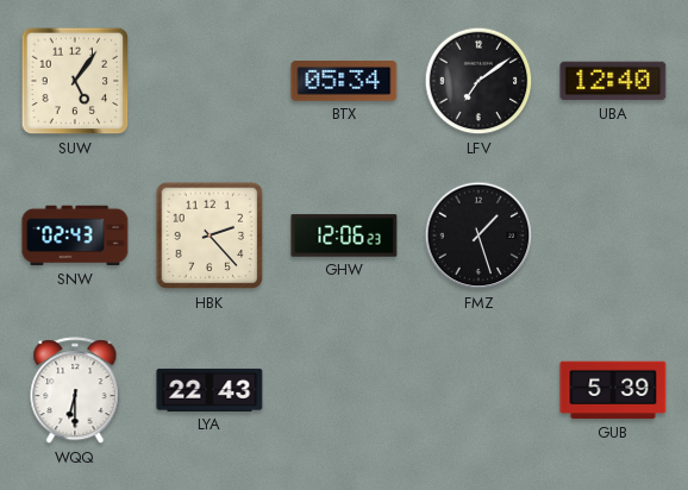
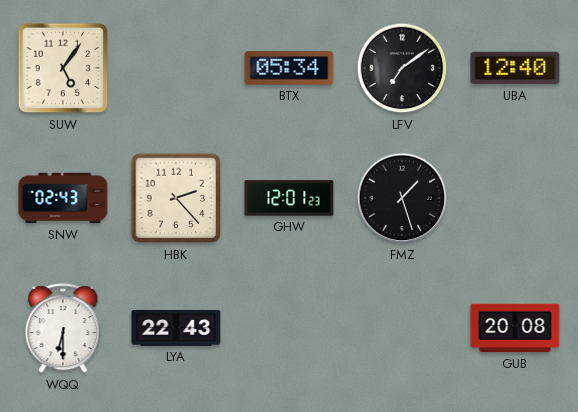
GHW: 12:06 -> 12:01
GUB: 5:39 -> 20:08
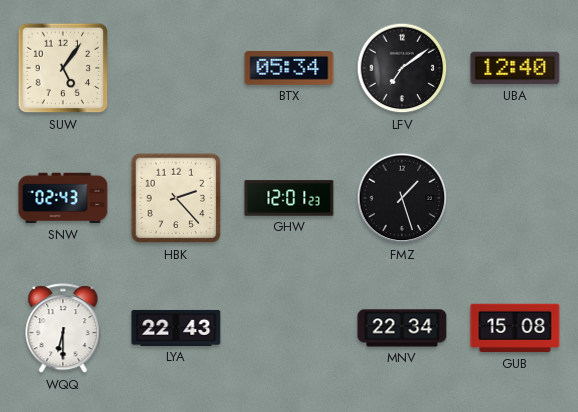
MNV: none -> 22:34
GUB: 20:08 -> 15:08
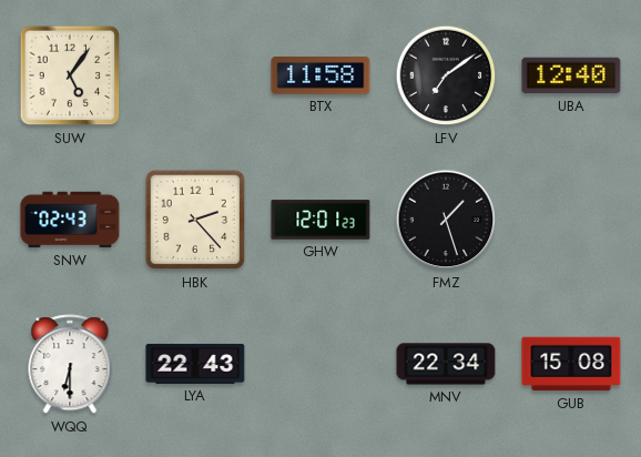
BTX: 05:34 -> 11:58
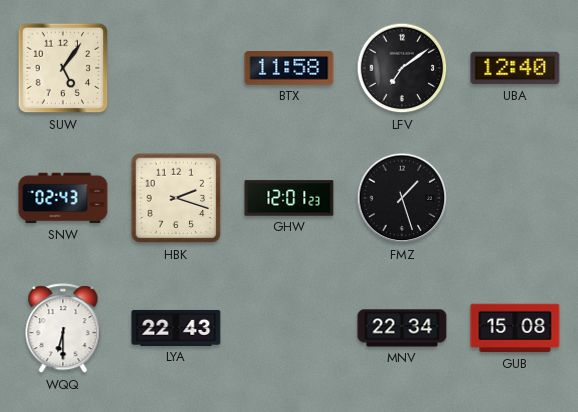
HBK: 2:23 -> 2:18
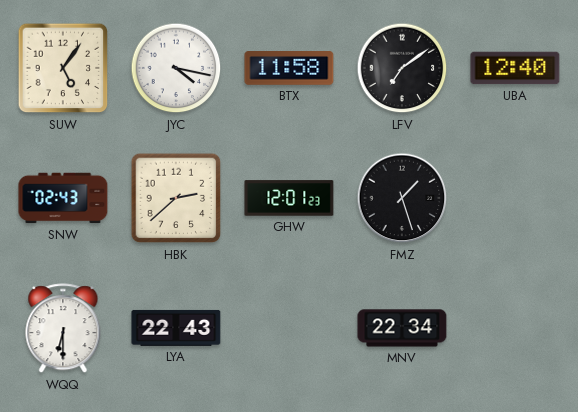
JYC: none -> 4:17
HBK: 2:18 -> 2:38
GUB: 15:08 -> none
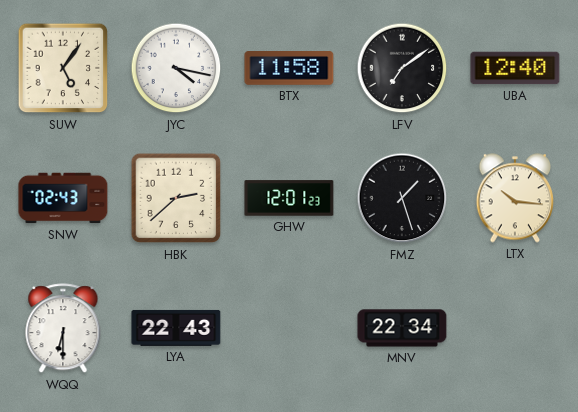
LTX: none -> 10:16
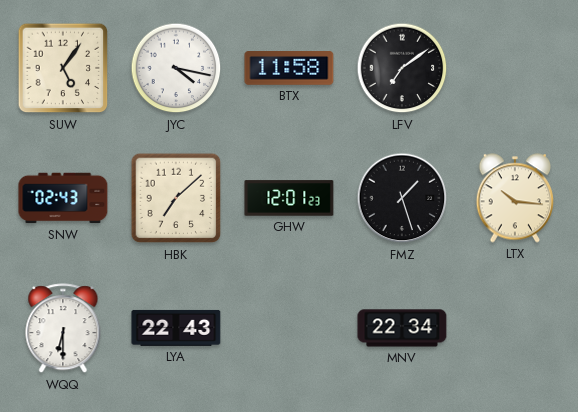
UBA: 12:40 -> none
HBK: 2:38 -> 7:08
